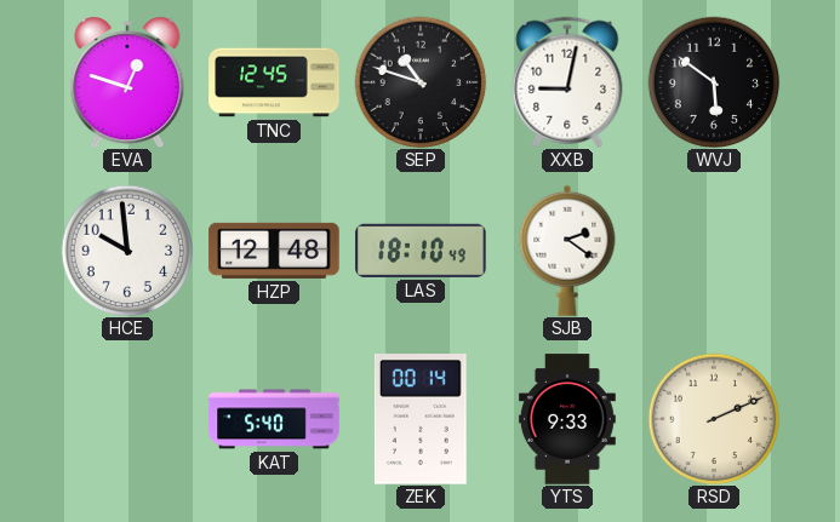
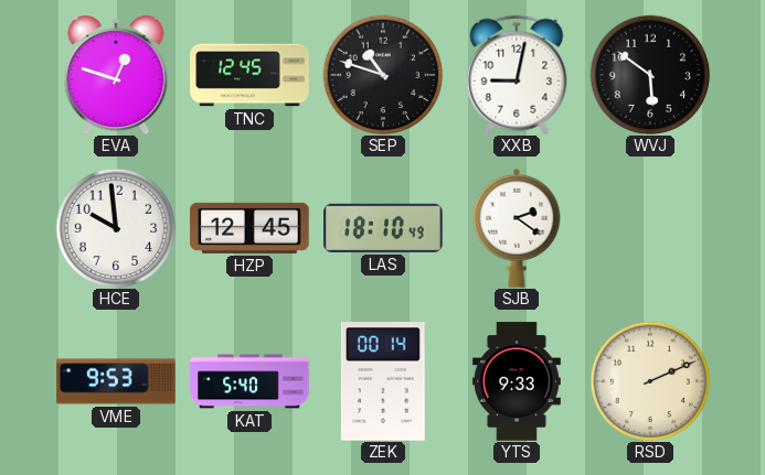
HZP: 12:48 -> 12:45
VME: none -> 9:53
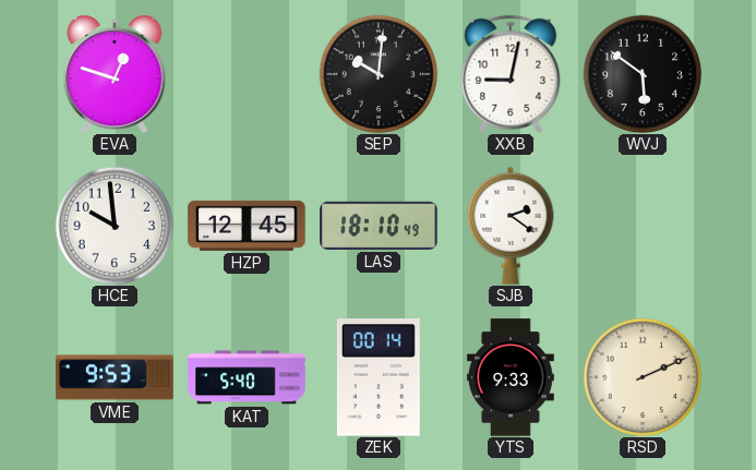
TNC: 12:45 -> none
SEP: 10:48 -> 10:01
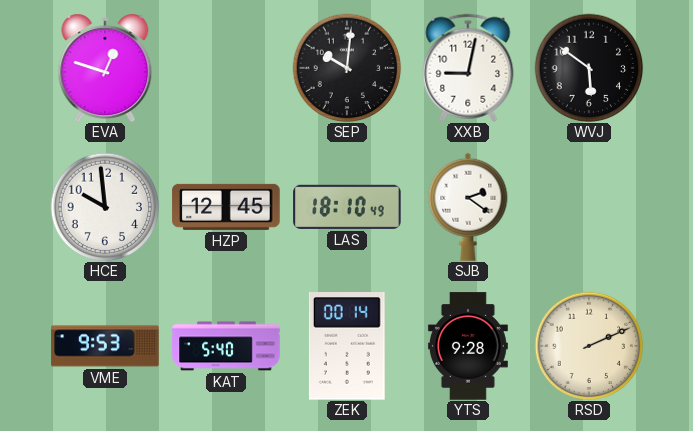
YTS: 9:33 -> 9:28
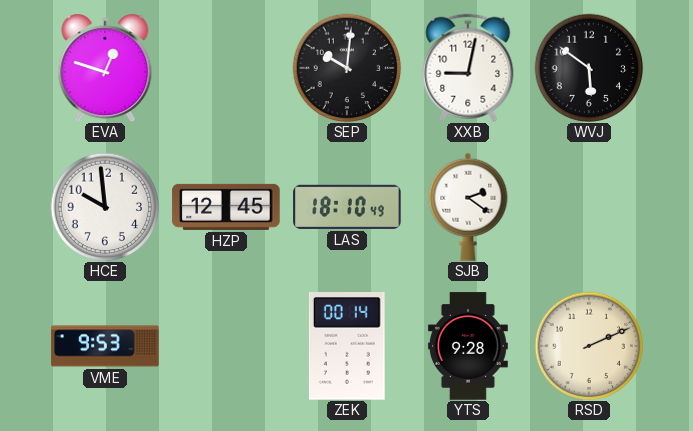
KAT: 5:40 -> none
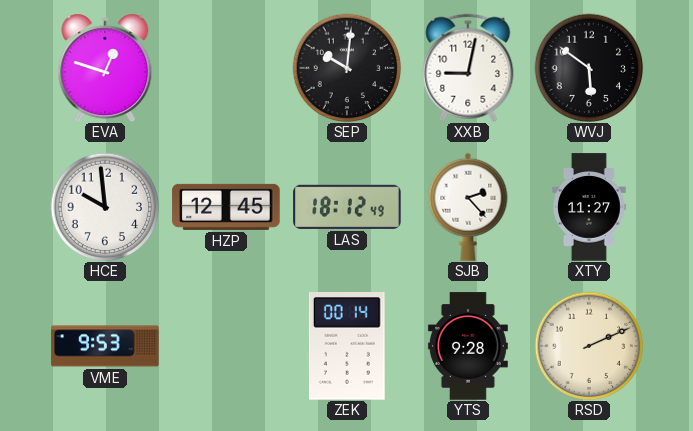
LAS: 18:10 -> 18:12
SJB: 2:21 -> 2:23
XTY: none -> 11:27
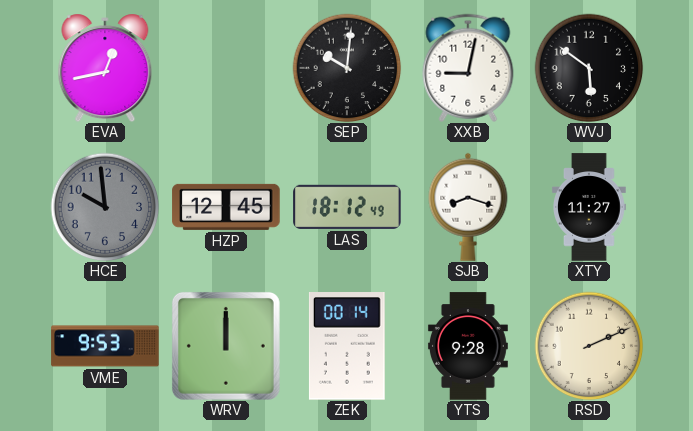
EVA: 12:48 -> 12:43
HCE dial: white -> grey
SJB: 2:23 -> 8:18
WRV: none -> 12:00
